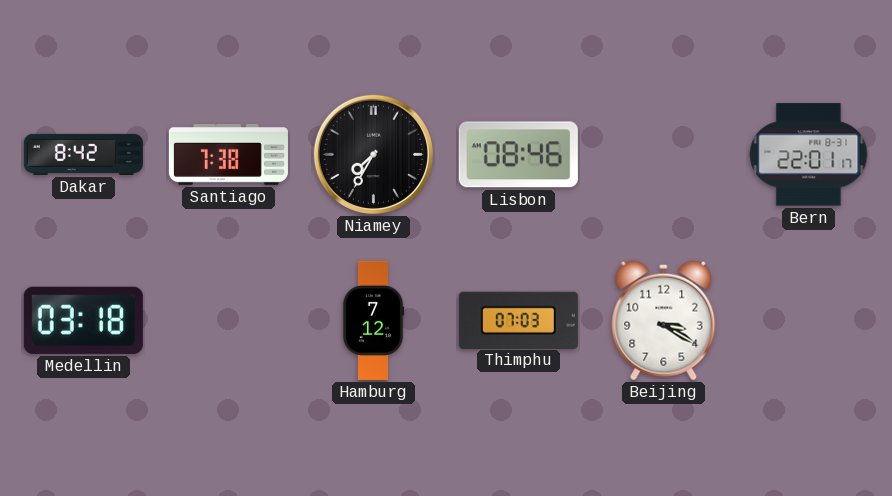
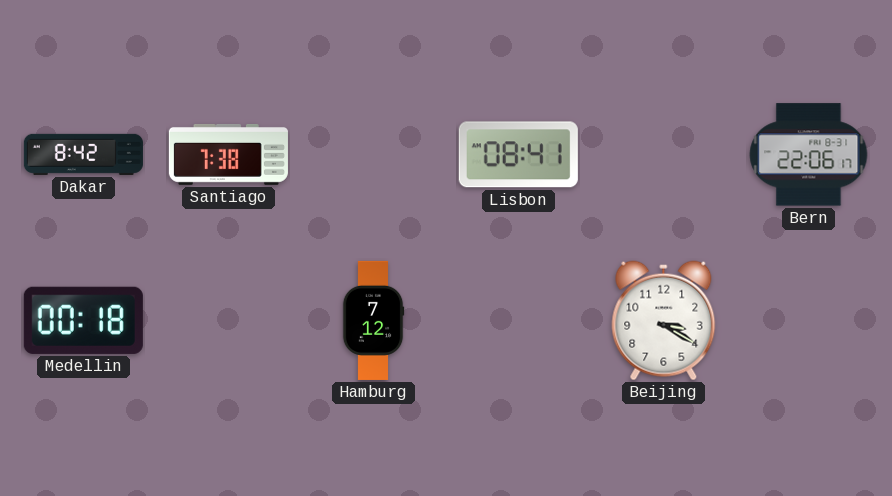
Niamey: 7:35 -> none
Lisbon: 08:46 -> 08:41
Bern: 22:01 -> 22:06
Medellin: 03:18 -> 00:18
Thimphu: 07:03 -> none
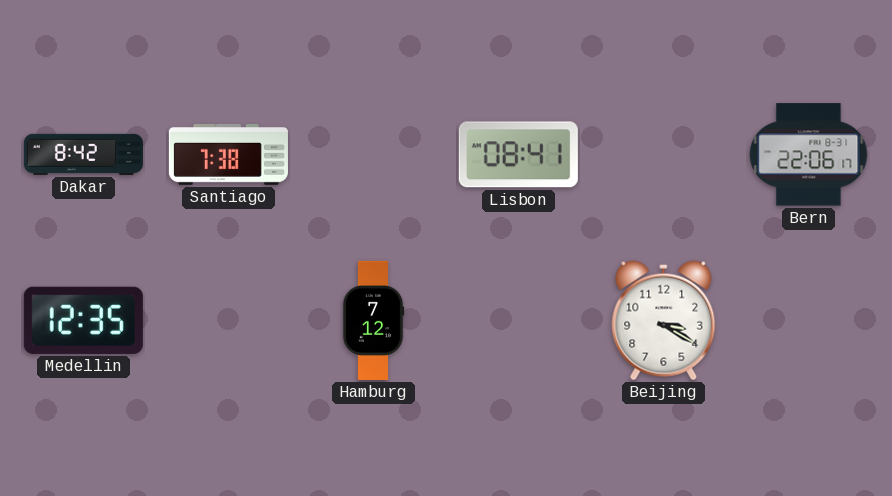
Medellin: 00:18 -> 12:35
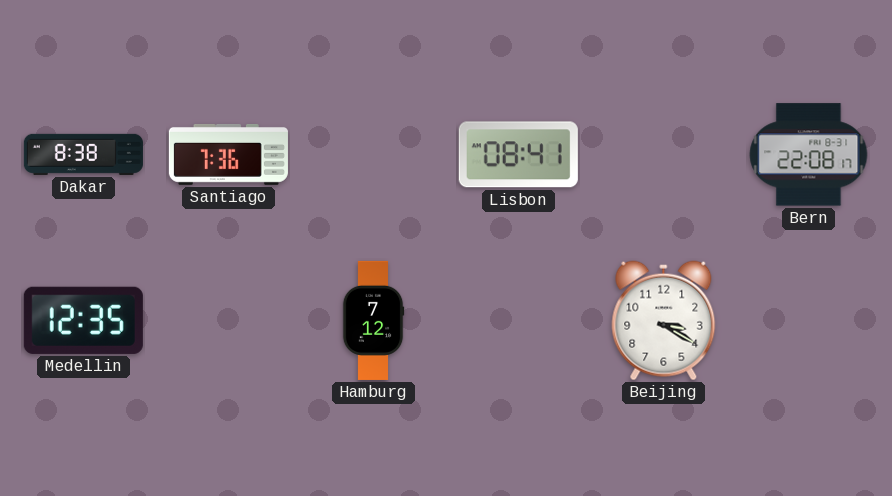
Dakar: 8:42 -> 8:38
Santiago: 7:38 -> 7:36
Bern: 22:06 -> 22:08
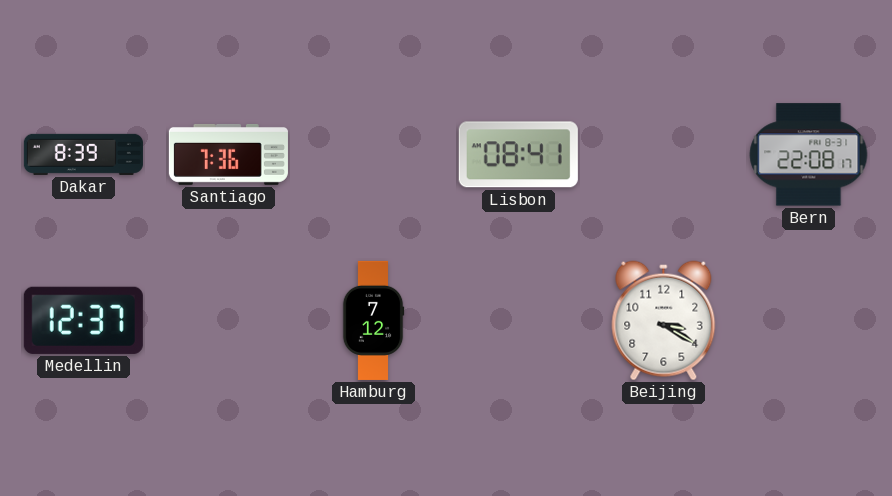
Dakar: 8:38 -> 8:39
Medellin: 12:35 -> 12:37
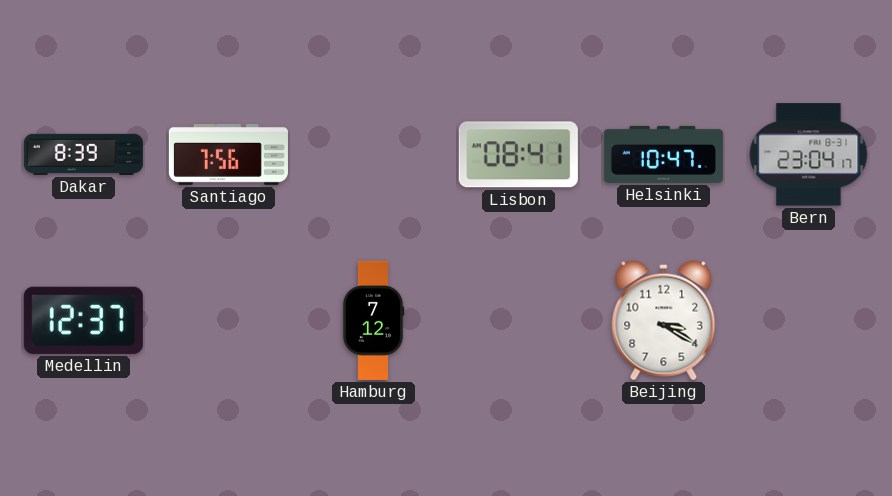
Santiago: 7:36 -> 7:56
Helsinki: none -> 10:47
Bern: 22:08 -> 23:04
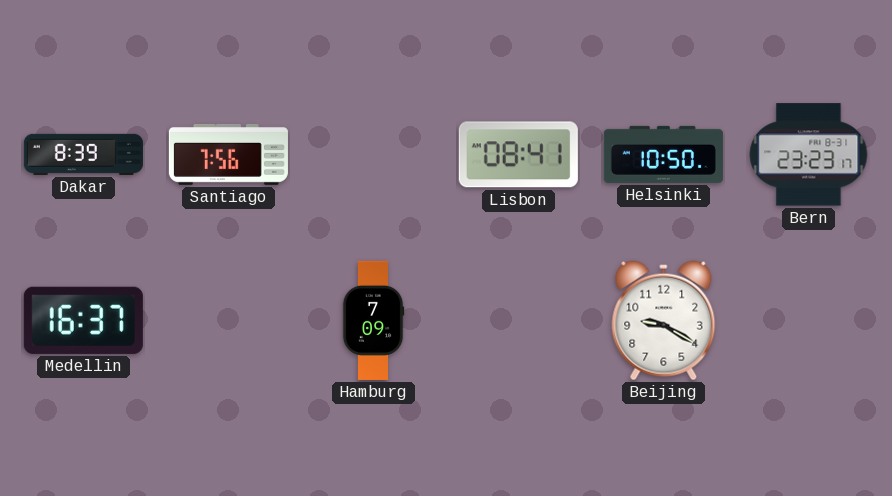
Helsinki: 10:47 -> 10:50
Bern: 23:04 -> 23:23
Medellin: 12:37 -> 16:37
Hamburg: 7:12 -> 7:09
Beijing: 3:20 -> 9:20
